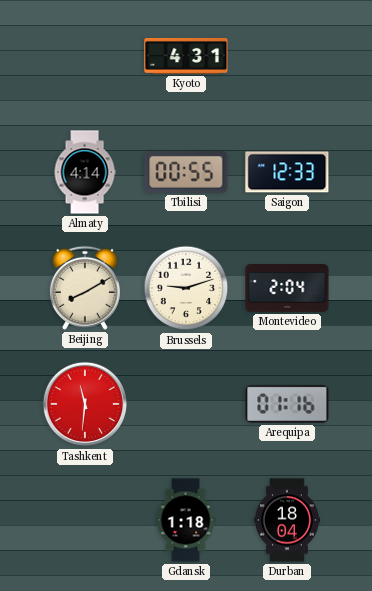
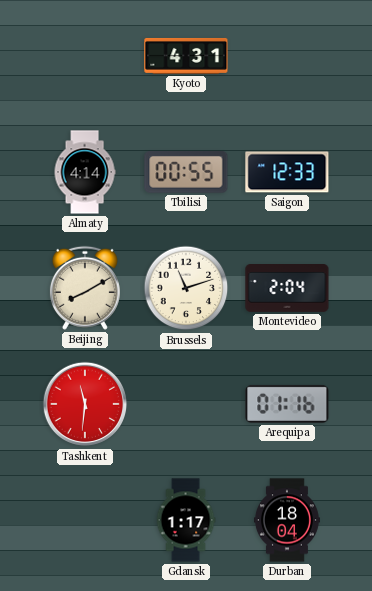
Brussels: 9:12 -> 11:12
Gdansk: 1:18 -> 1:17
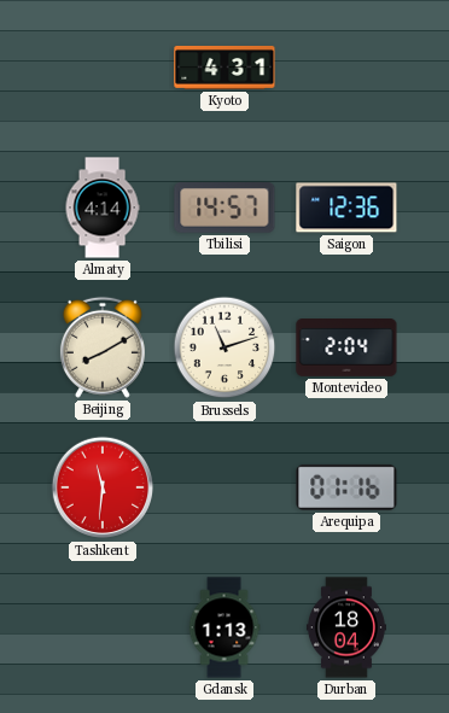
Tbilisi: 00:55 -> 14:57
Saigon: 12:33 -> 12:36
Gdansk: 1:17 -> 1:13
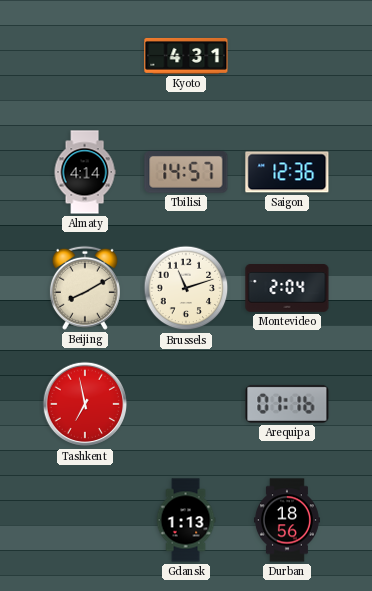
Tashkent: 11:31 -> 6:58
Durban: 18:04 -> 18:56
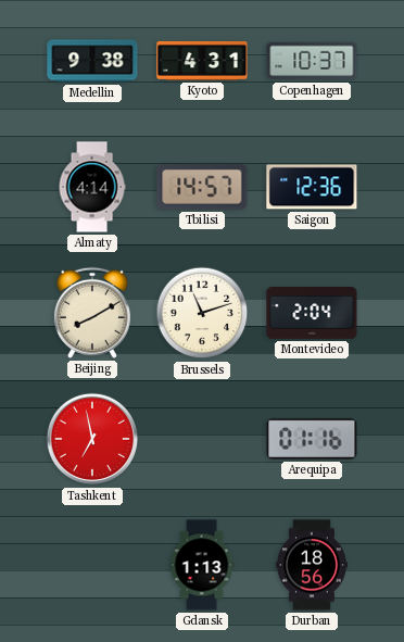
Medellin: none -> 9:38
Copenhagen: none -> 10:37
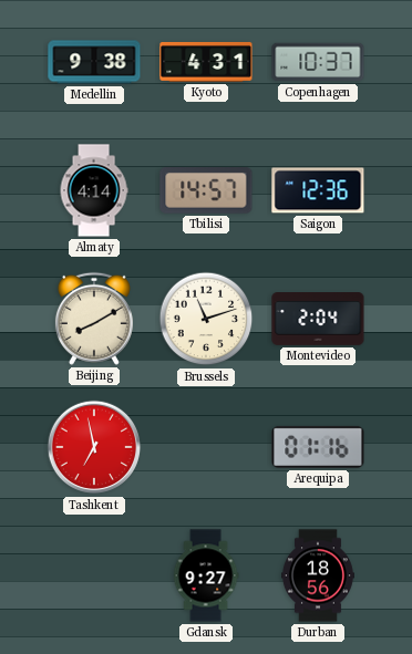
Gdansk: 1:13 -> 9:27
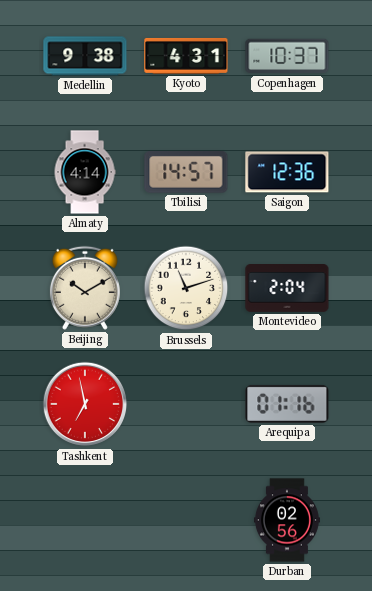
Beijing: 8:10 -> 10:10
Gdansk: 9:27 -> none
Durban: 18:56 -> 02:56
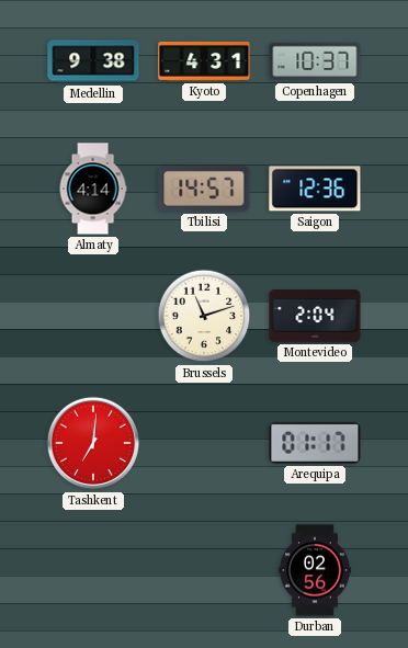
Beijing: 10:10 -> none
Tashkent: 6:58 -> 7:01
Arequipa: 01:16 -> 01:17
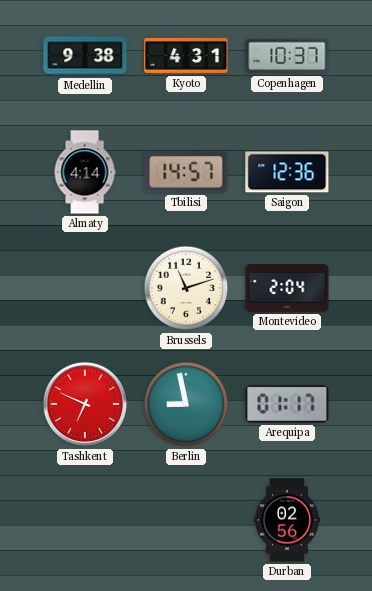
Tashkent: 7:01 -> 6:49
Berlin: none -> 8:58
